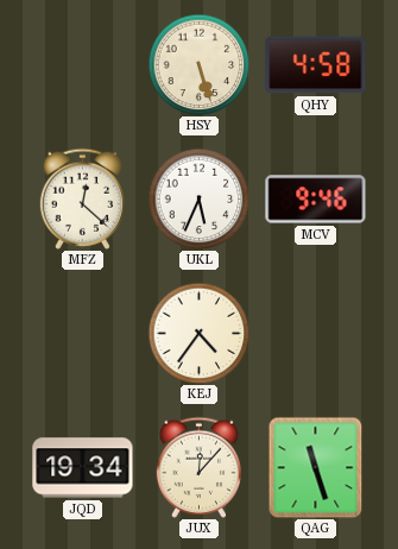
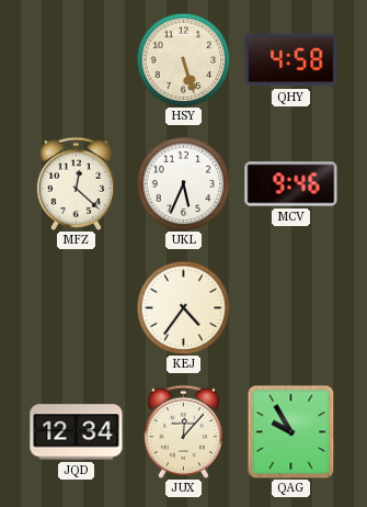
JQD: 19:34 -> 12:34
QAG: 11:27 -> 9:55
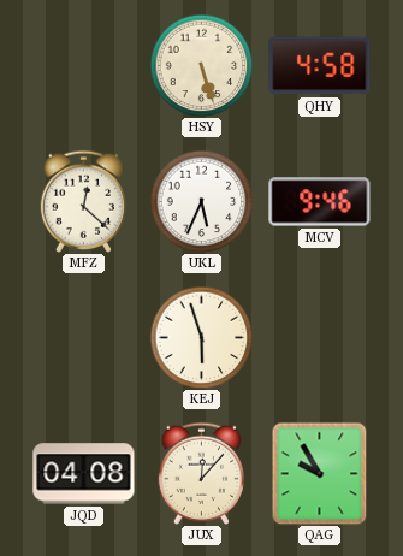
KEJ: 4:36 -> 5:57
JQD: 12:34 -> 04:08
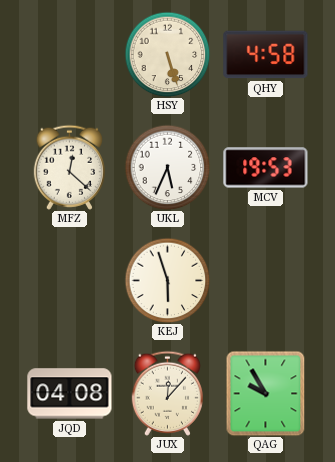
MCV: 9:46 -> 19:53
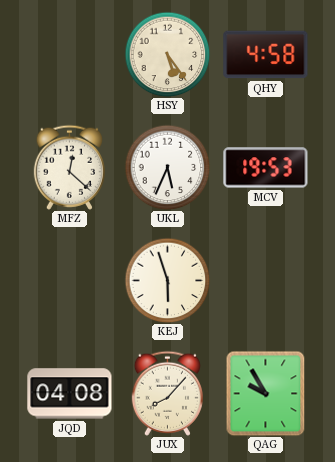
HSY: 5:27 -> 5:24
JUX: 12:07 -> 8:07
